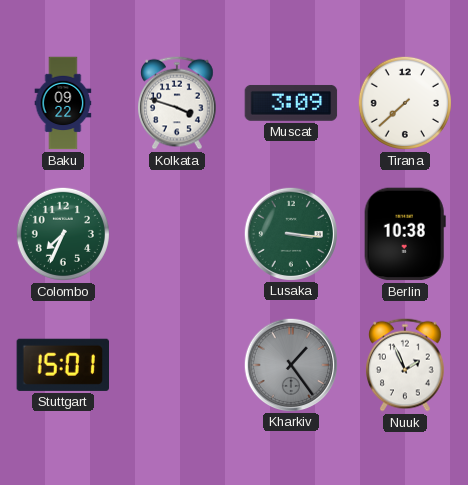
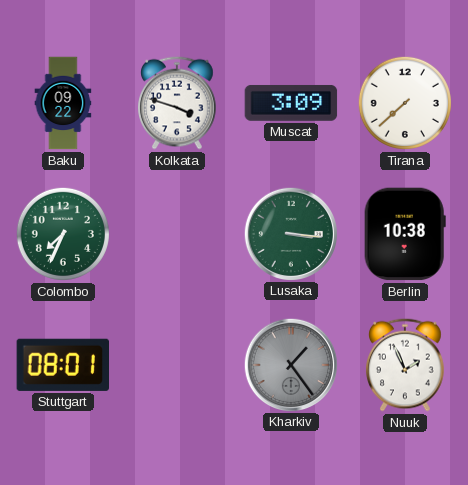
Stuttgart: 15:01 -> 08:01
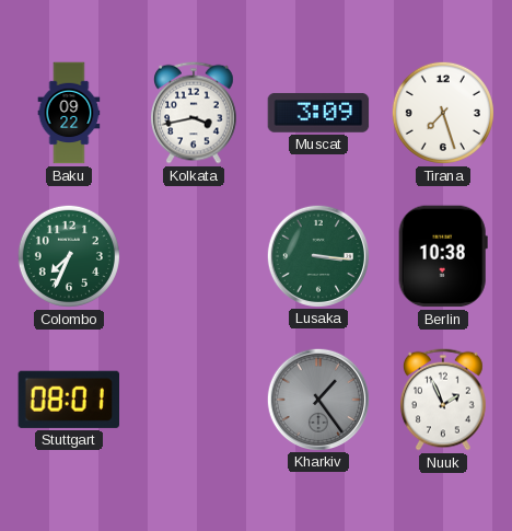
Kolkata: 3:48 -> 3:43
Tirana: 7:38 -> 7:27
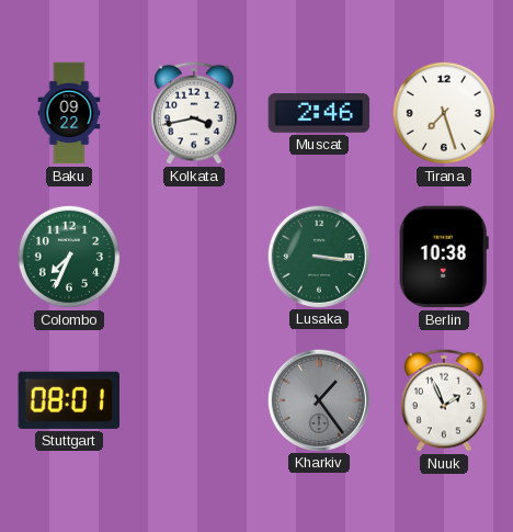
Muscat: 3:09 -> 2:46
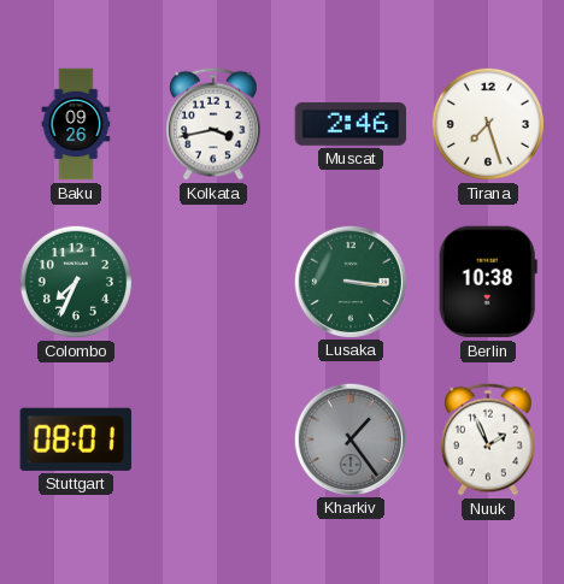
Baku: 09:22 -> 09:26
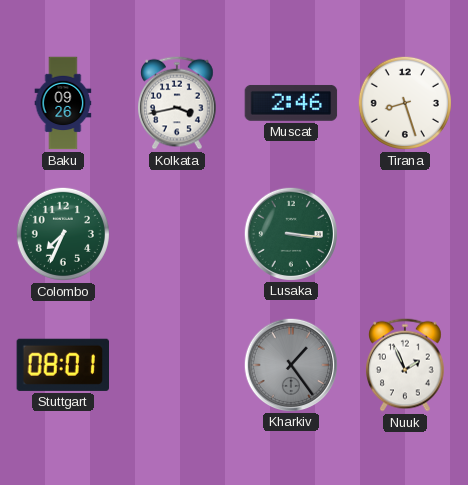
Tirana: 7:27 -> 8:27
Berlin: 10:38 -> none
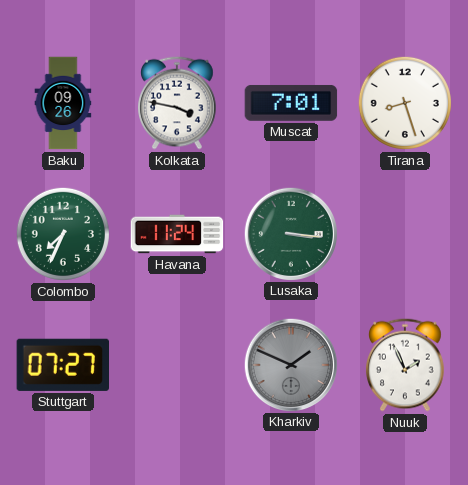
Kolkata: 3:43 -> 3:47
Muscat: 2:46 -> 7:01
Havana: none -> 11:24
Stuttgart: 08:01 -> 07:27
Kharkiv: 1:24 -> 1:49
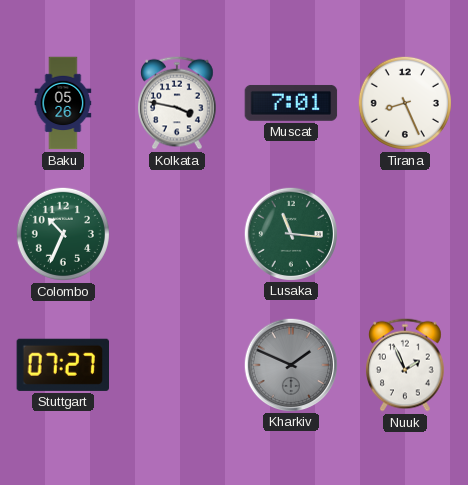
Baku: 09:26 -> 05:26
Tirana: 8:27 -> 8:26
Colombo: 7:34 -> 10:34
Havana: 11:24 -> none
Lusaka: 3:16 -> 11:16
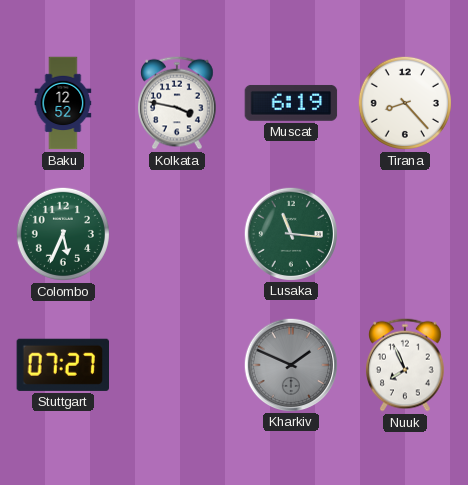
Baku: 05:26 -> 12:52
Muscat: 7:01 -> 6:19
Tirana: 8:26 -> 8:23
Colombo: 10:34 -> 5:34
Nuuk: 1:56 -> 7:56
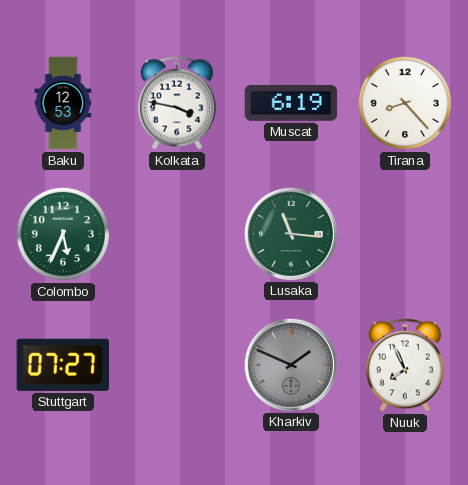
Baku: 12:52 -> 12:53
